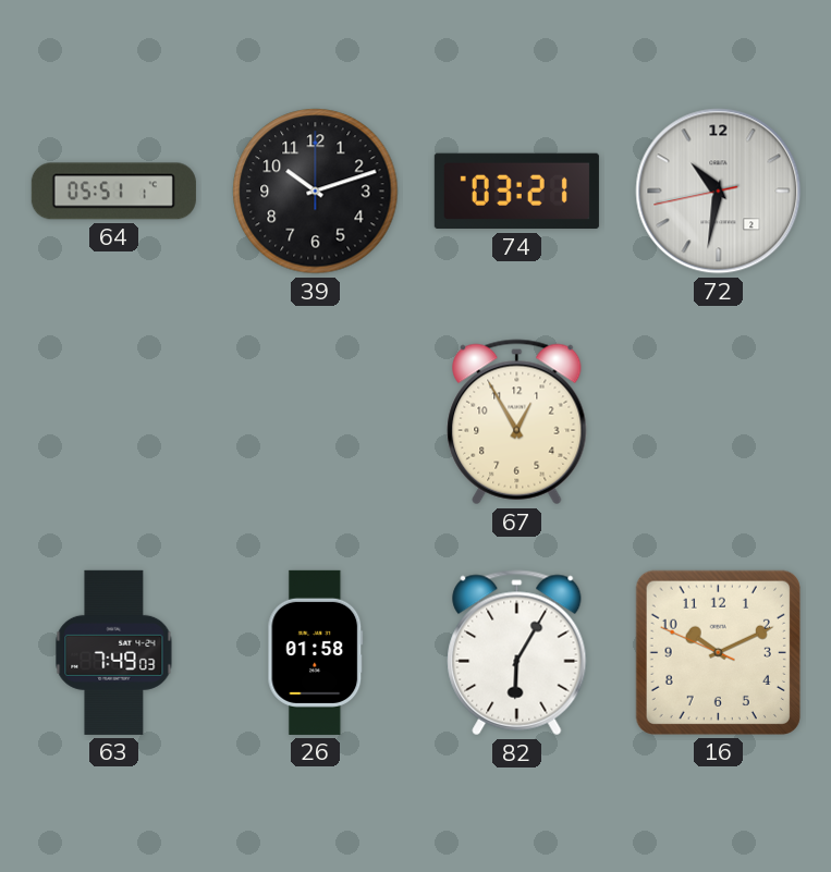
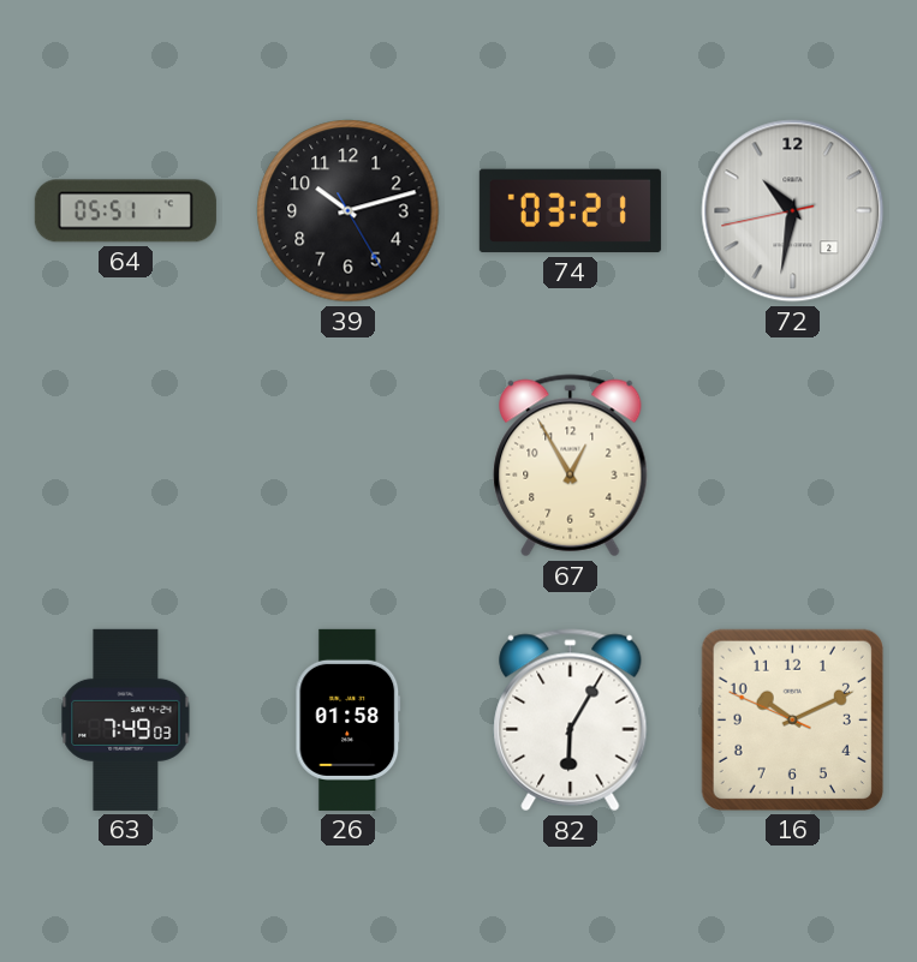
39: 10:12:00 -> 10:12:25
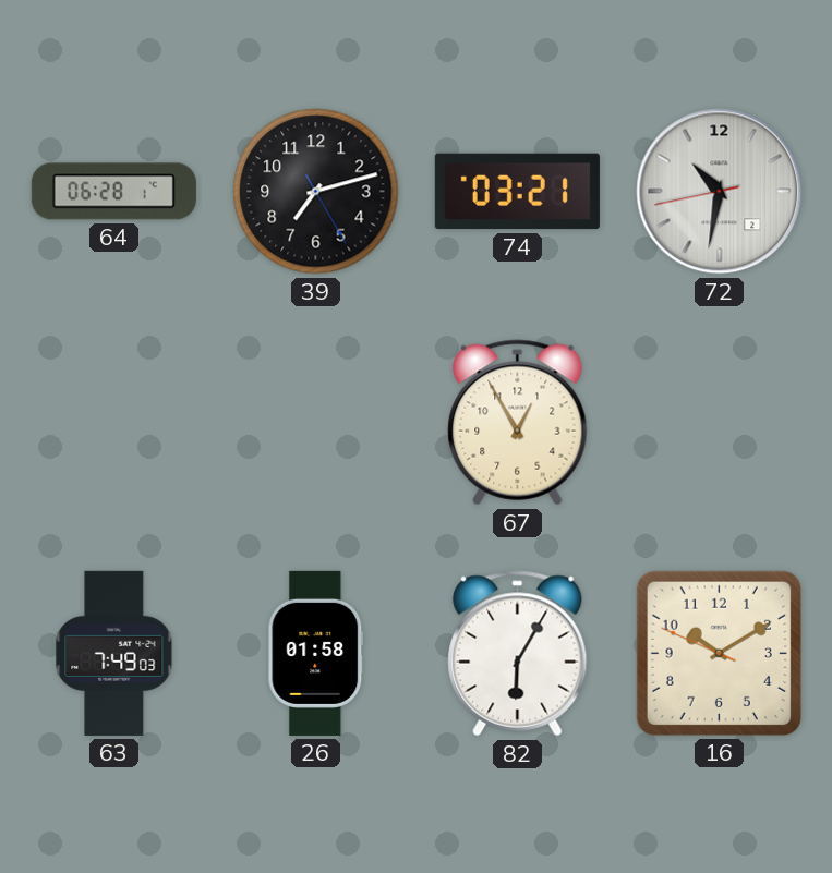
64: 05:51 -> 06:28
39: 10:12 -> 7:12
16: 10:10 -> 10:09
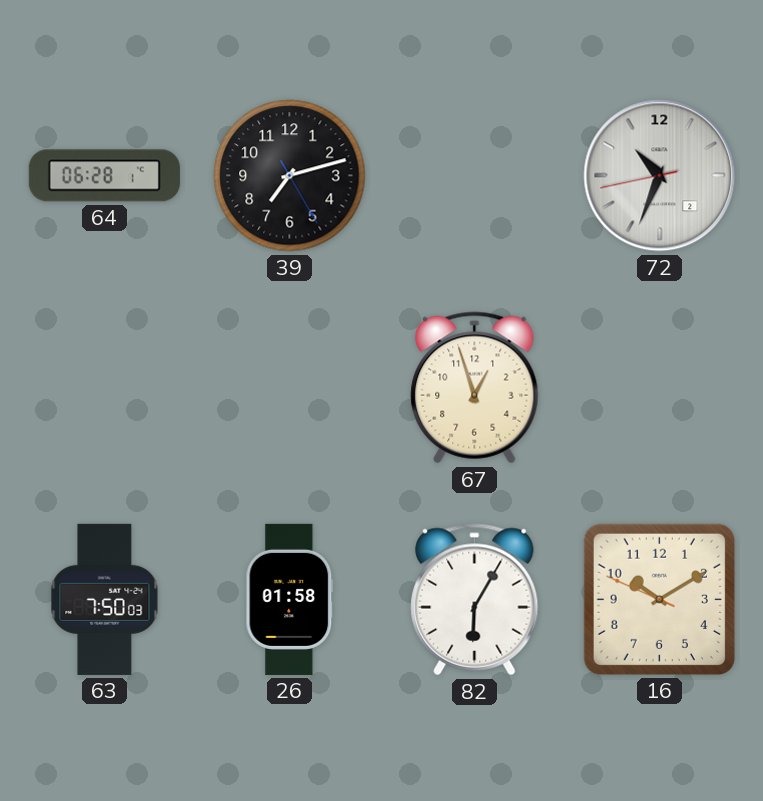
74: 03:21 -> none
72: 10:31 -> 10:33
67: 12:55 -> 12:57
63: 7:49 -> 7:50
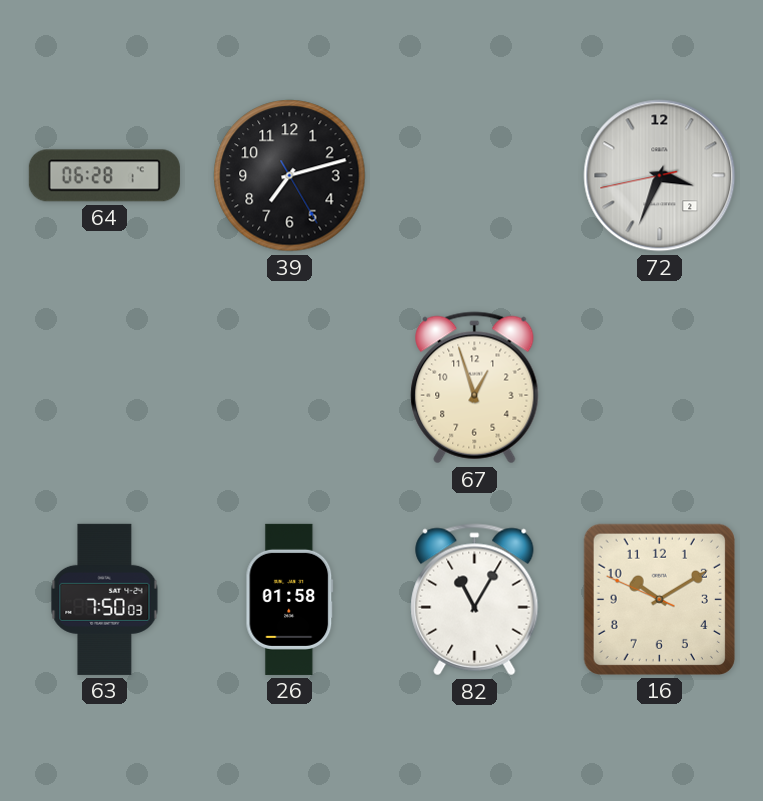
72: 10:33 -> 3:33
82: 6:05 -> 11:05
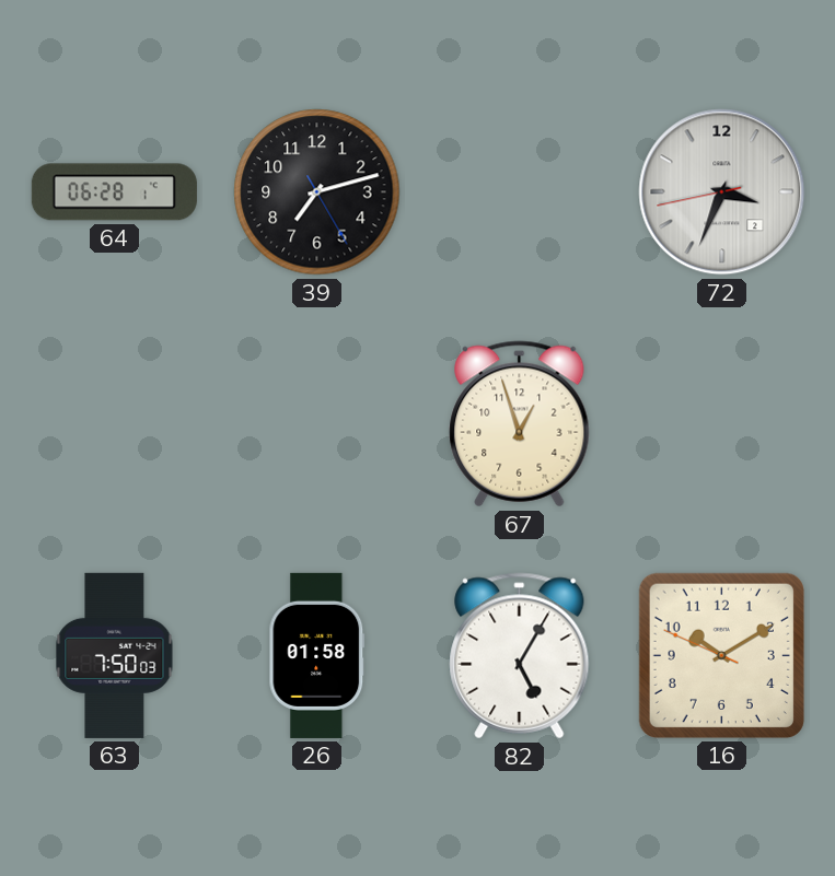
82: 11:05 -> 5:05
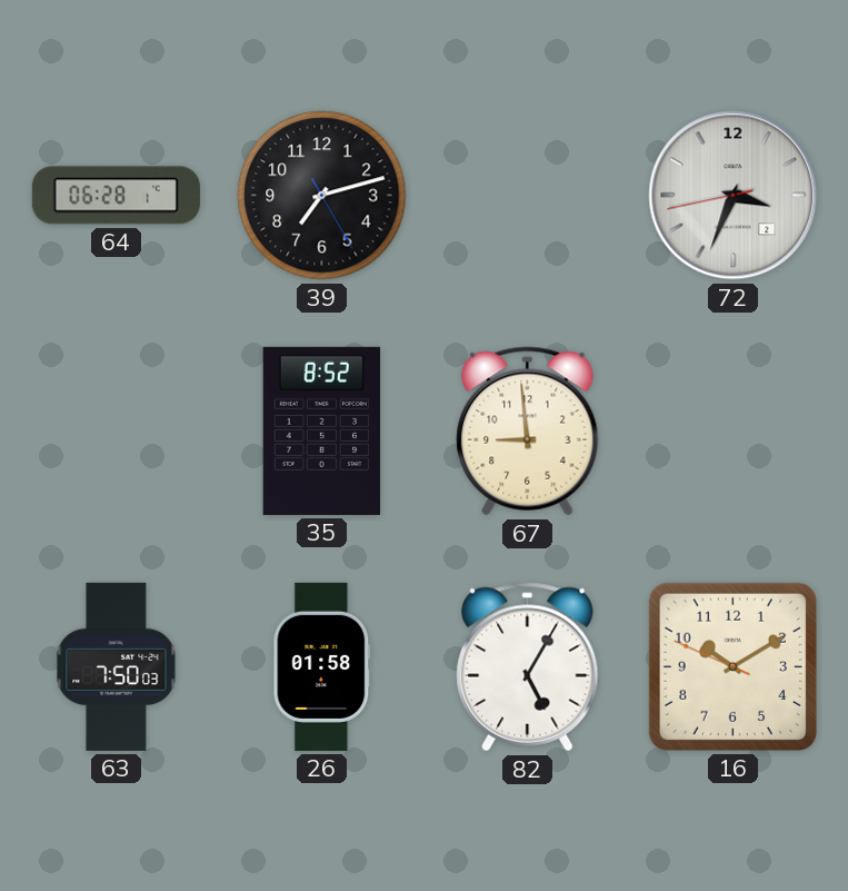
35: none -> 8:52
67: 12:57 -> 8:59
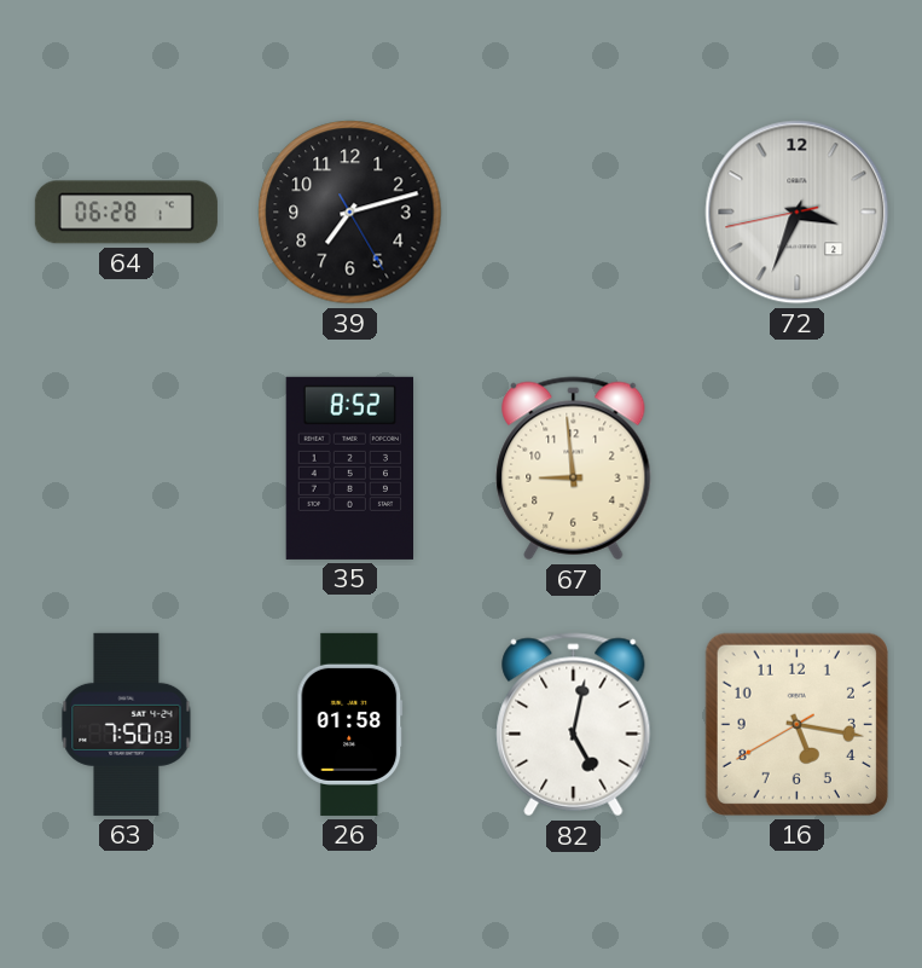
82: 5:05 -> 5:02
16: 10:09 -> 5:16
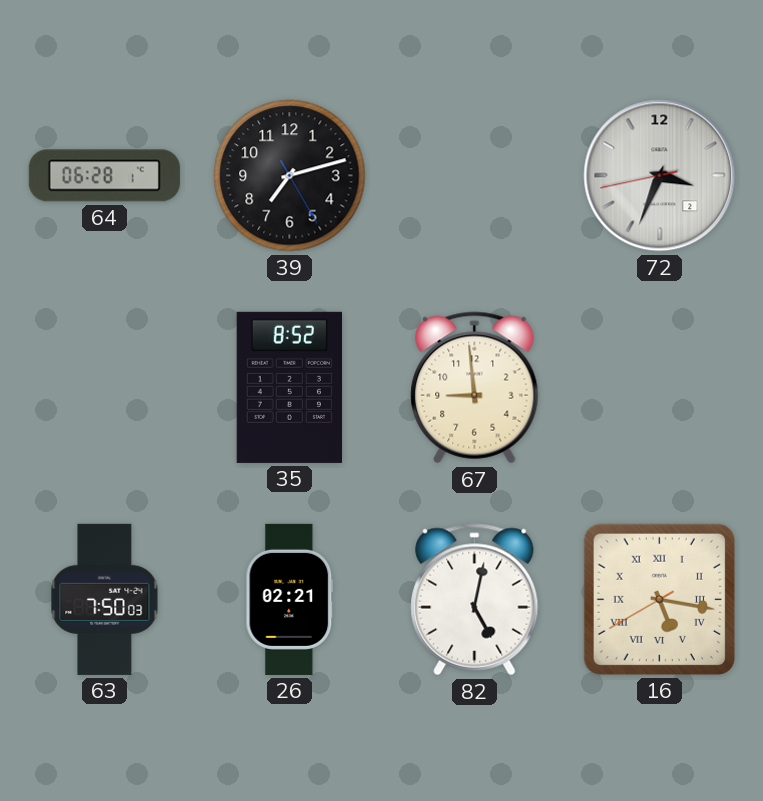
26: 01:58 -> 02:21
16 numerals: Arabic -> Roman
